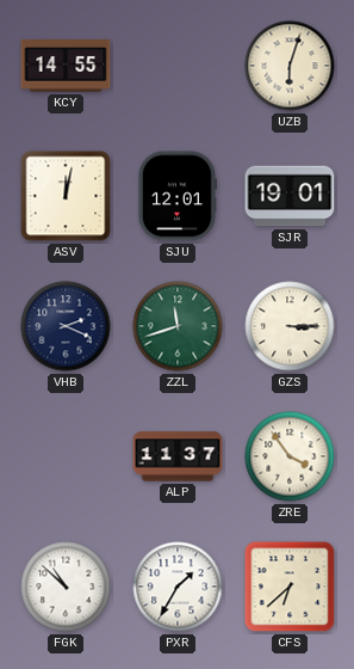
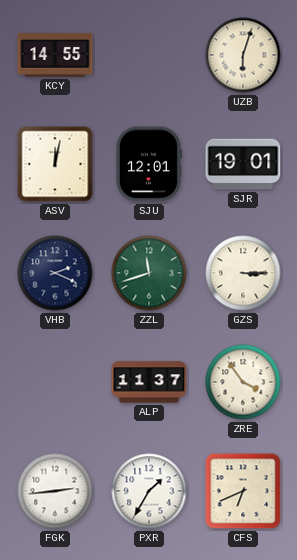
FGK: 10:52 -> 2:44
CFS: 6:38 -> 6:41
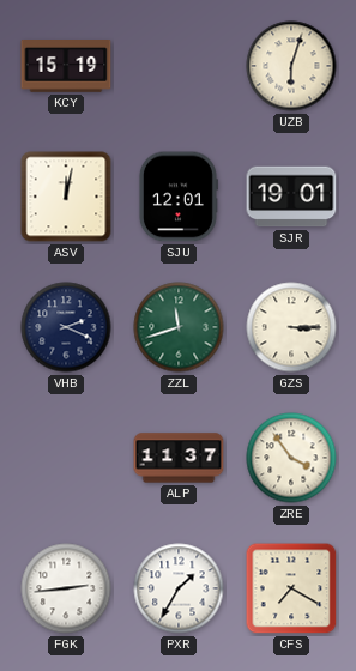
KCY: 14:55 -> 15:19
CFS: 6:41 -> 7:20
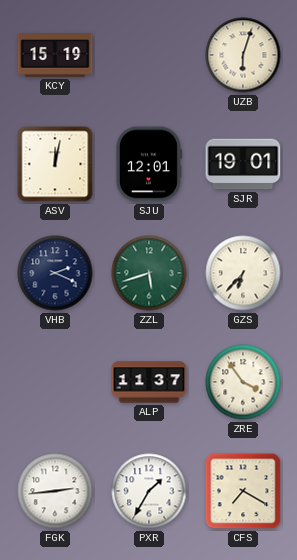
ZZL: 11:42 -> 5:42
GZS: 3:15 -> 6:37
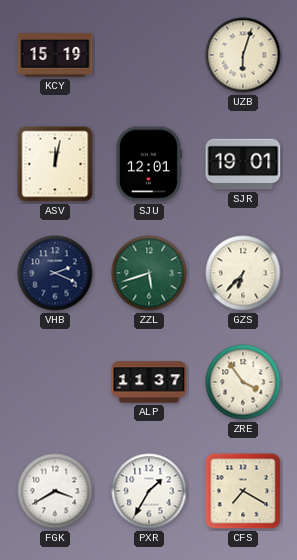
FGK: 2:44 -> 3:40
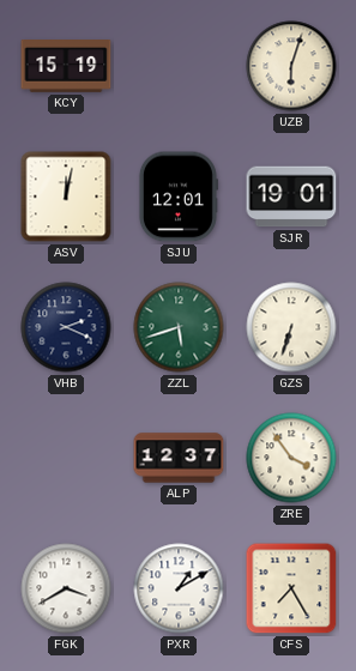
GZS: 6:37 -> 6:33
ALP: 11:37 -> 12:37
PXR: 1:35 -> 1:10
CFS: 7:20 -> 7:25
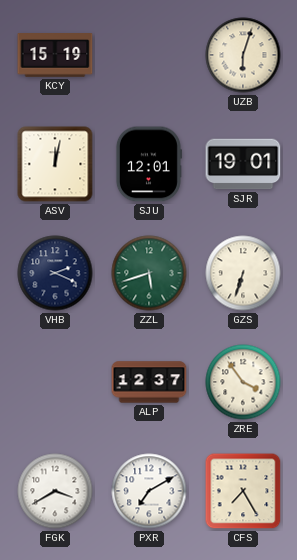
PXR: 1:10 -> 7:10
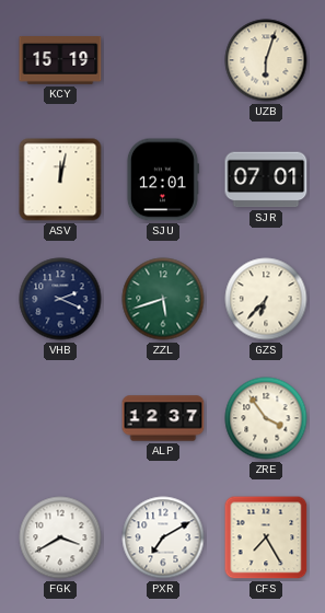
SJR: 19:01 -> 07:01
GZS: 6:33 -> 6:37
